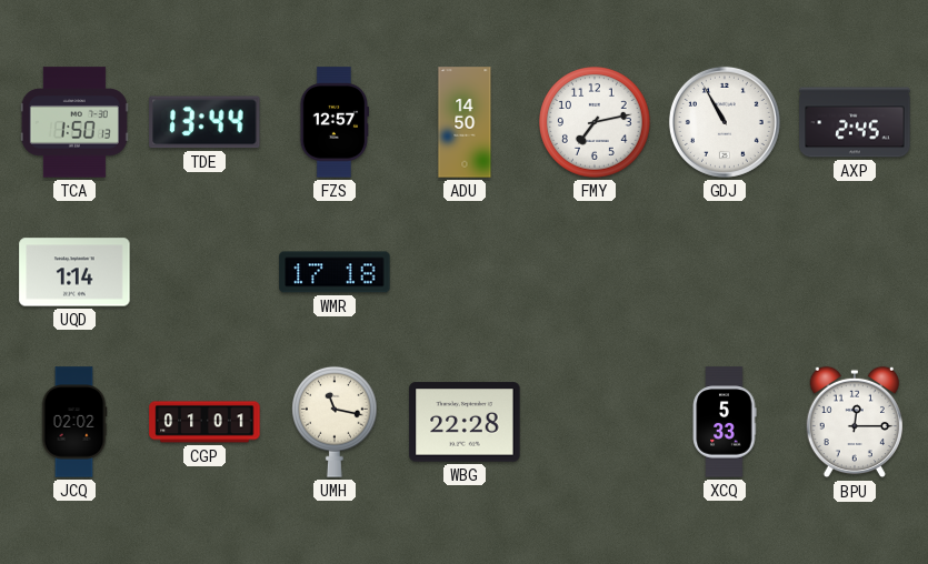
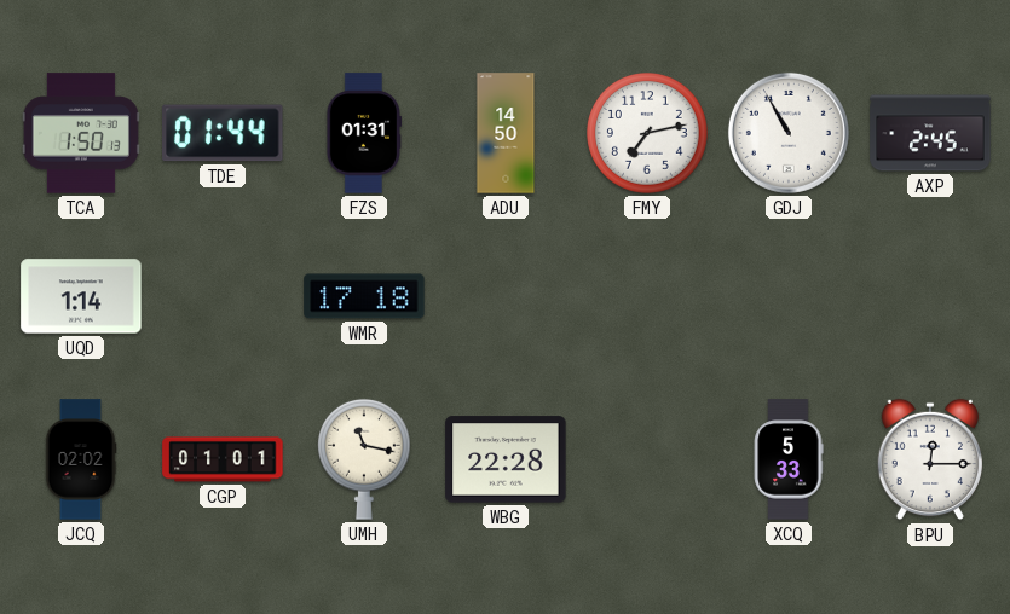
TDE: 13:44 -> 01:44
FZS: 12:57 -> 01:31
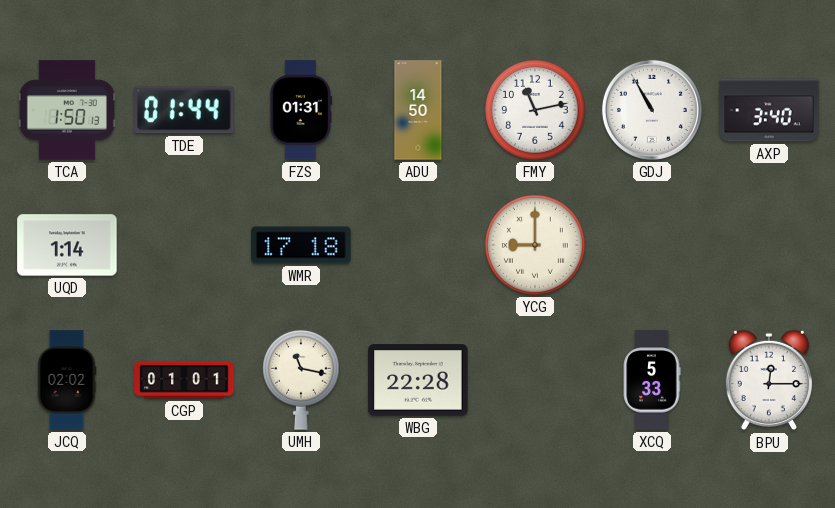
FMY: 7:13 -> 11:13
AXP: 2:45 -> 3:40
YCG: none -> 9:00
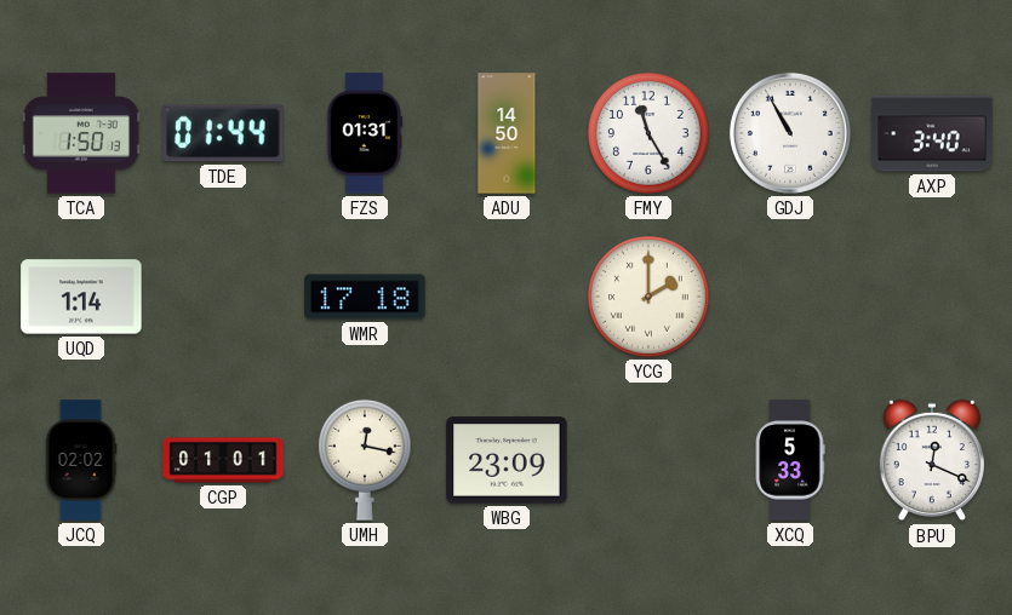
FMY: 11:13 -> 11:25
YCG: 9:00 -> 2:00
UMH: 11:17 -> 12:17
WBG: 22:28 -> 23:09
BPU: 12:15 -> 12:19
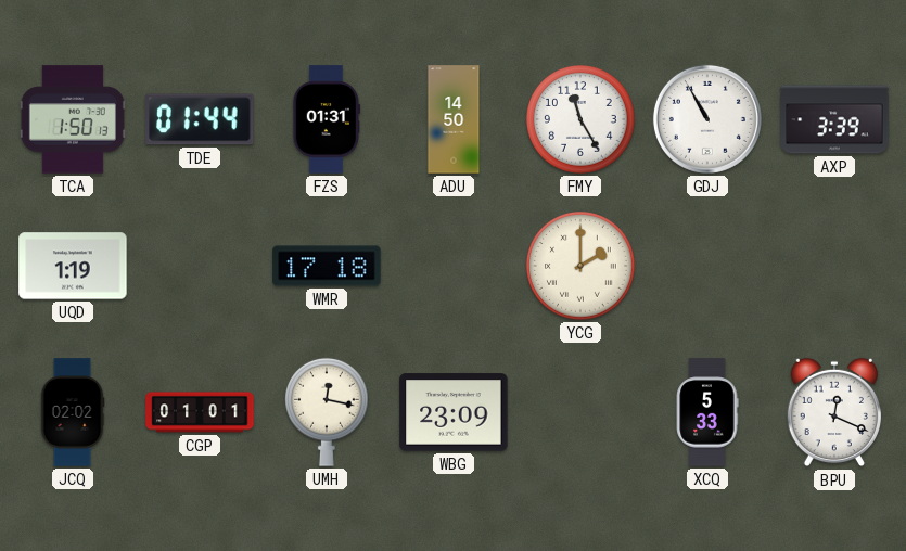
AXP: 3:40 -> 3:39
UQD: 1:14 -> 1:19
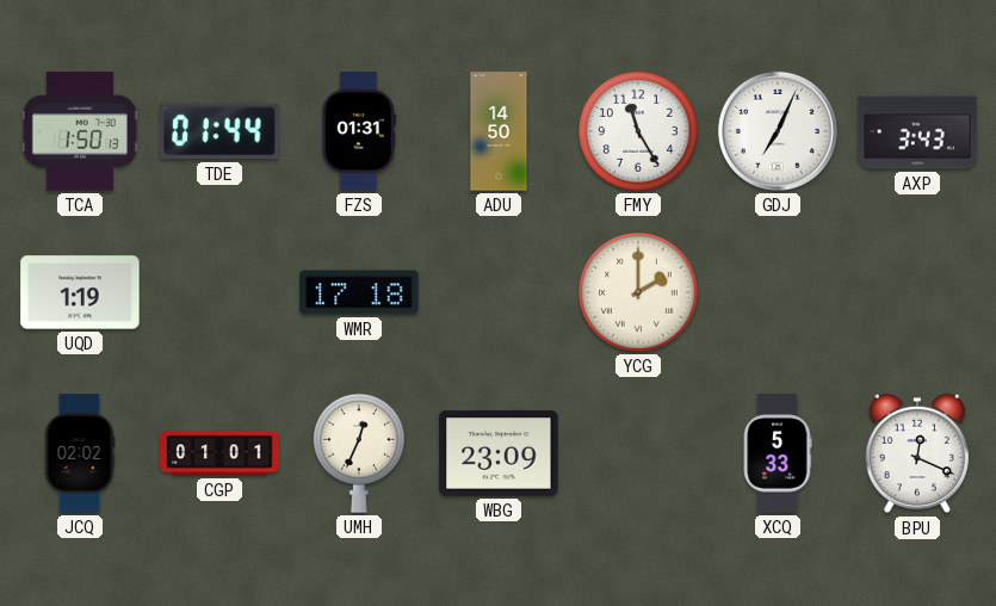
GDJ: 10:55 -> 7:04
AXP: 3:39 -> 3:43
UMH: 12:17 -> 12:34
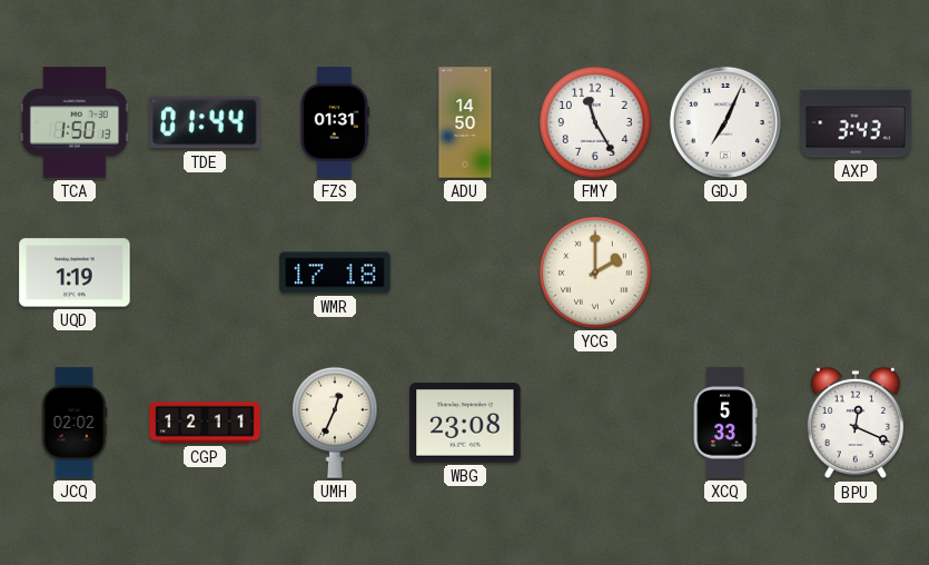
CGP: 01:01 -> 12:11
WBG: 23:09 -> 23:08
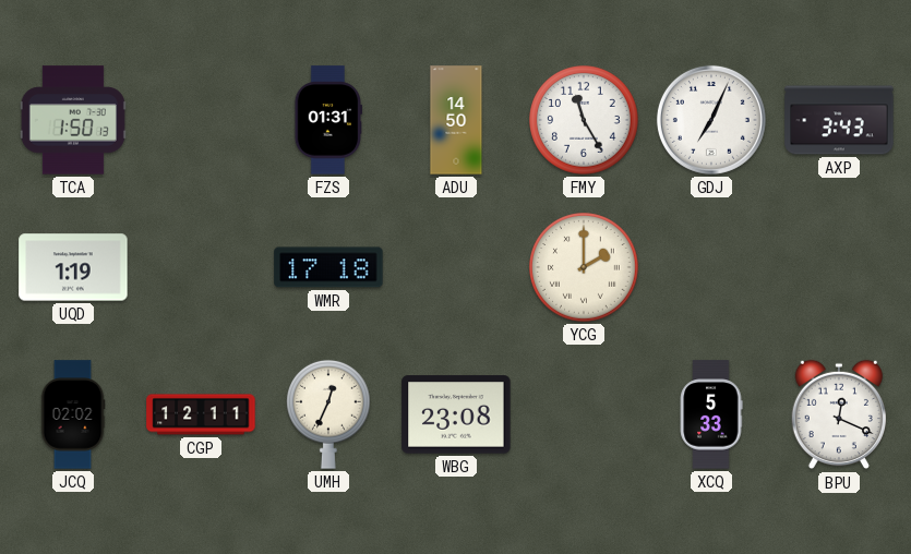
TDE: 01:44 -> none
